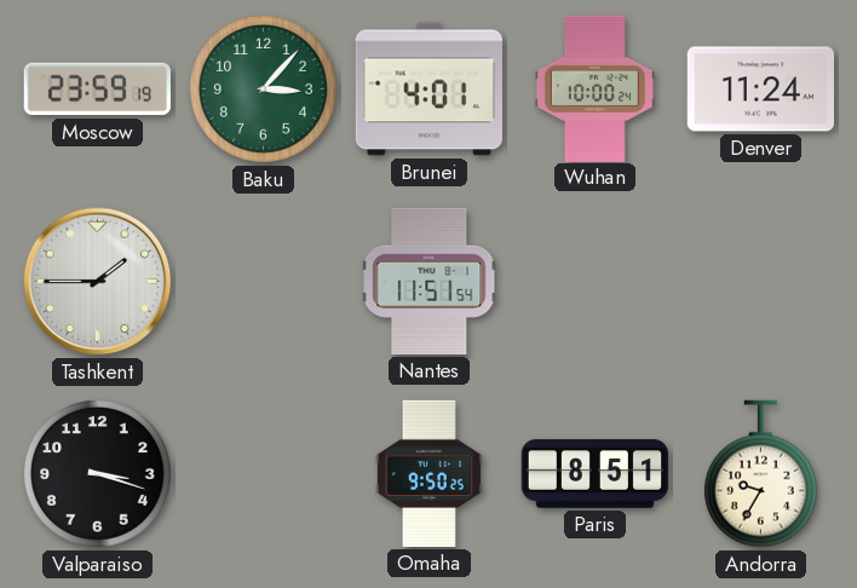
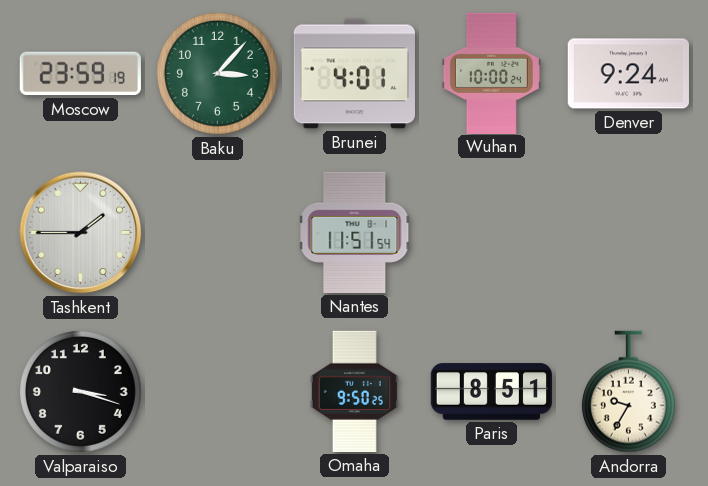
Denver: 11:24 -> 9:24
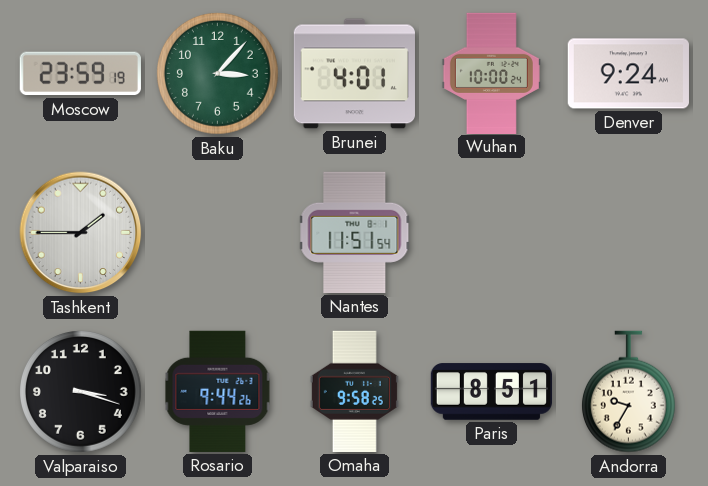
Rosario: none -> 9:44
Omaha: 9:50 -> 9:58
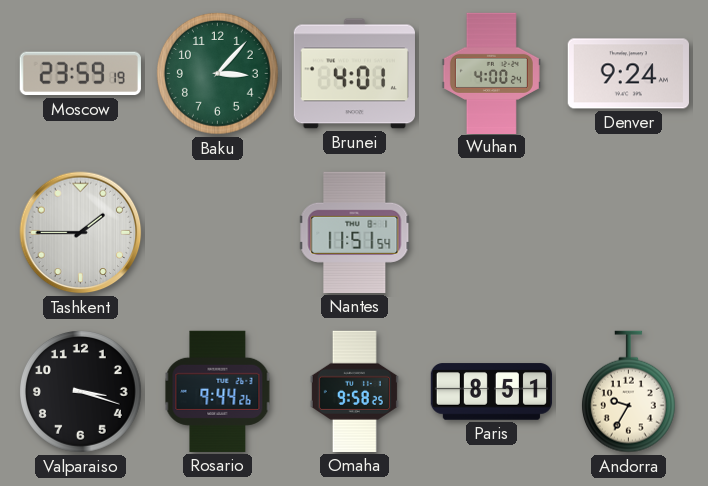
Wuhan: 10:00 -> 4:00
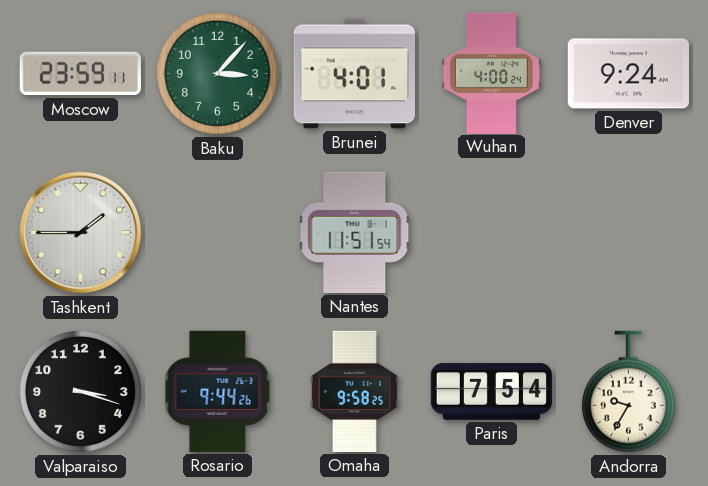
Moscow: 23:59:19 -> 23:59:11
Paris: 8:51 -> 7:54
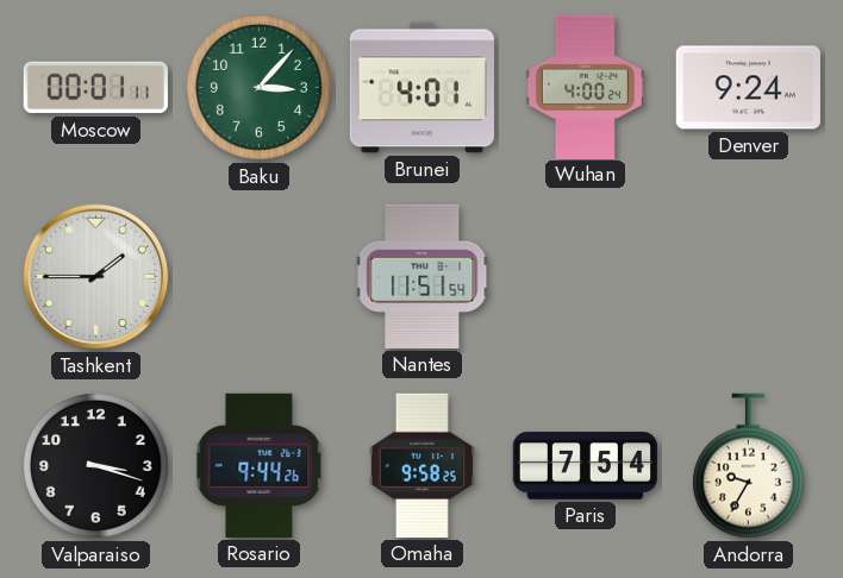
Moscow: 23:59 -> 00:01
